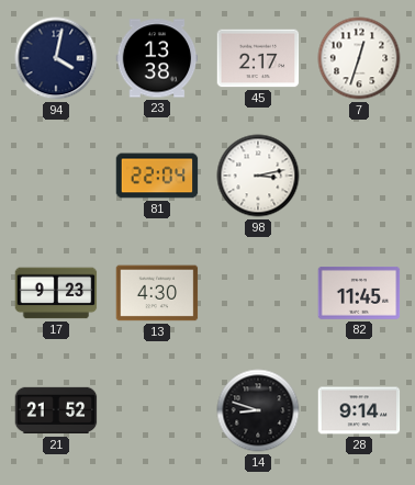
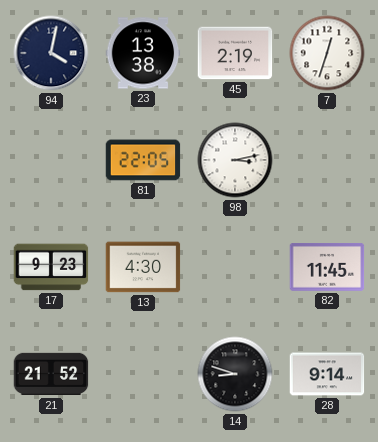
45: 2:17 -> 2:19
81: 22:04 -> 22:05
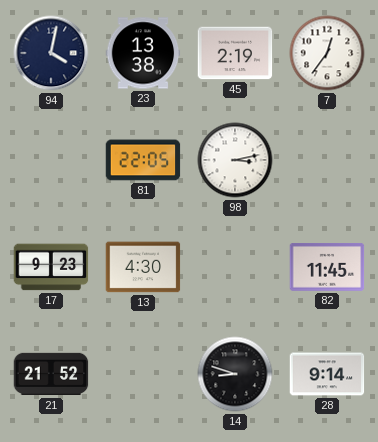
7: 12:33 -> 12:36
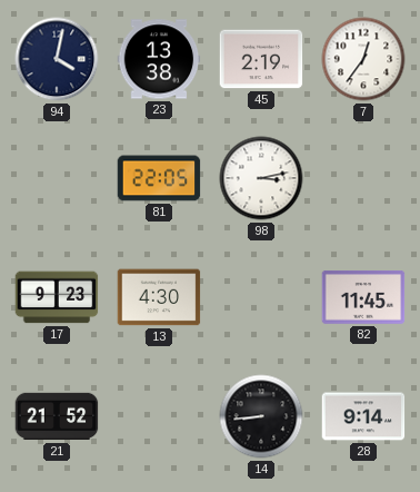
14: 8:48 -> 8:44
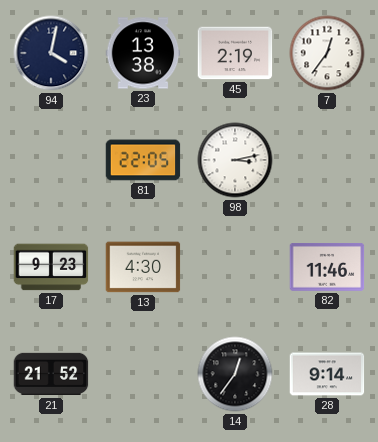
82: 11:45 -> 11:46
14: 8:44 -> 12:36
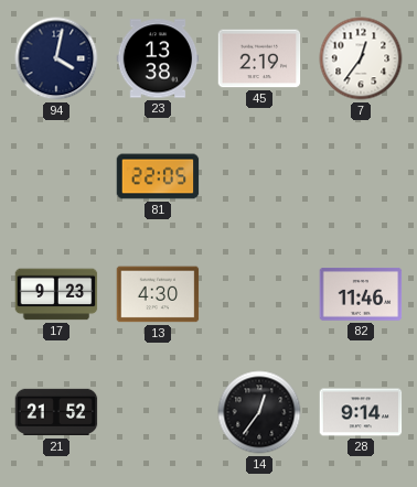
98: 3:13 -> none
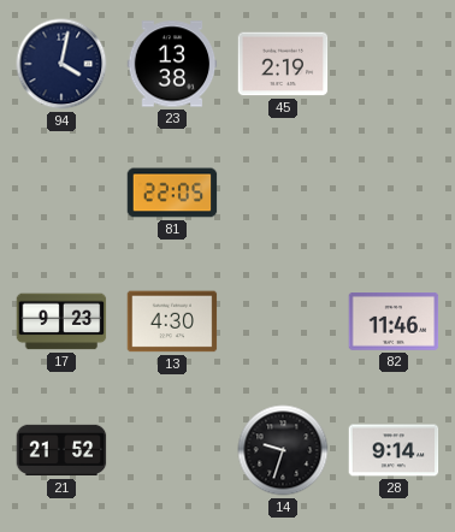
7: 12:36 -> none
14: 12:36 -> 9:33
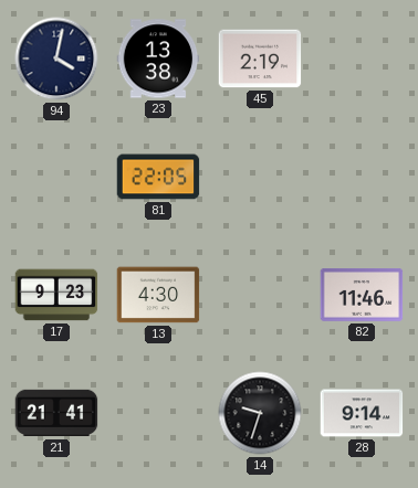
21: 21:52 -> 21:41
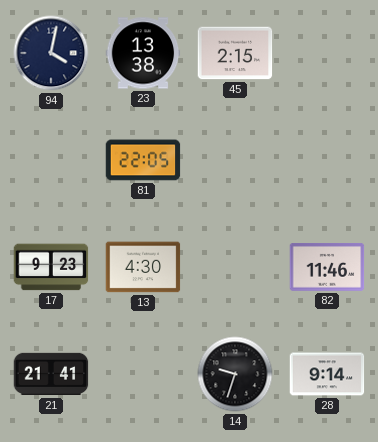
45: 2:19 -> 2:15
